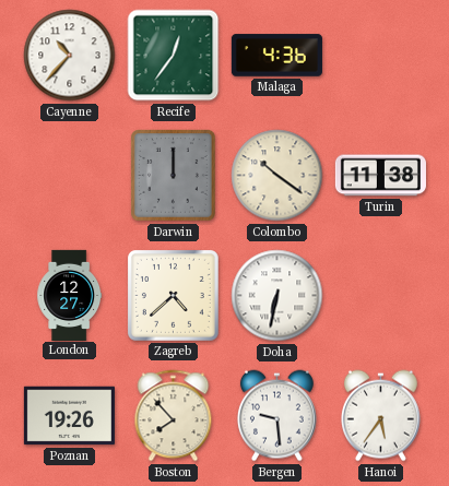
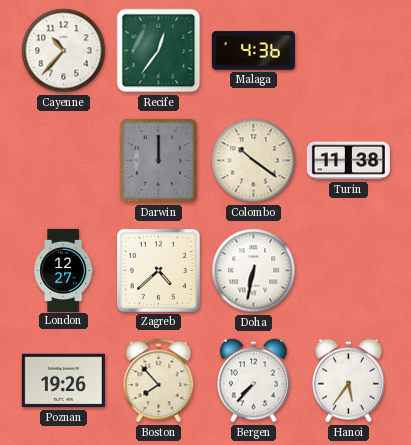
Bergen: 9:29 -> 7:37
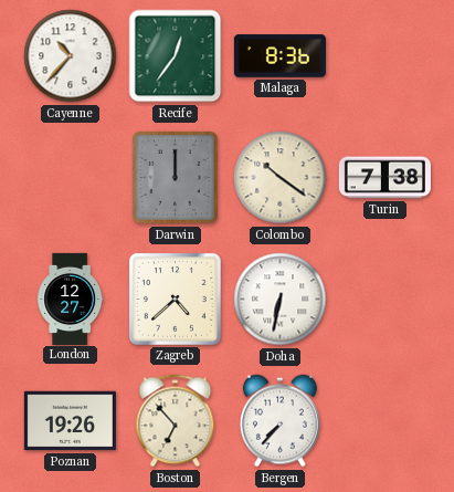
Malaga: 4:36 -> 8:36
Turin: 11:38 -> 7:38
Boston: 7:53 -> 6:53
Hanoi: 5:36 -> none
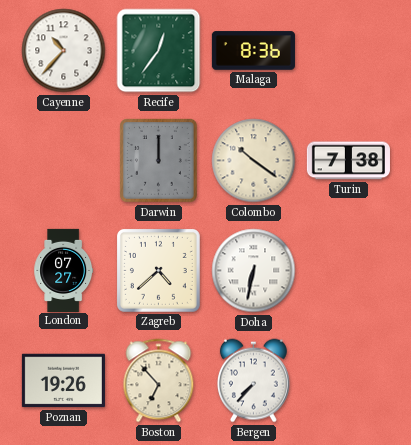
London: 12:27 -> 07:27
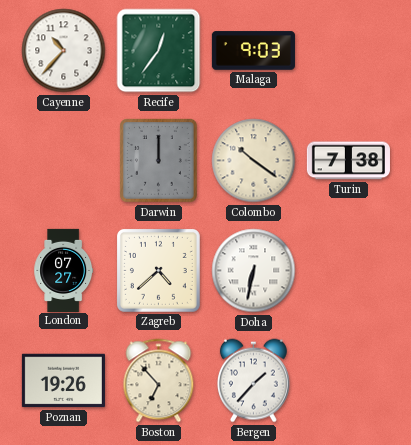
Malaga: 8:36 -> 9:03
Bergen: 7:37 -> 1:37
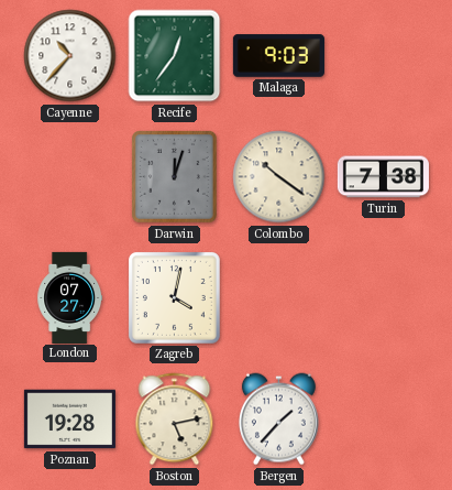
Darwin: 12:00 -> 12:03
Zagreb: 4:38 -> 4:02
Doha: 6:32 -> none
Poznan: 19:26 -> 19:28
Boston: 6:53 -> 5:13
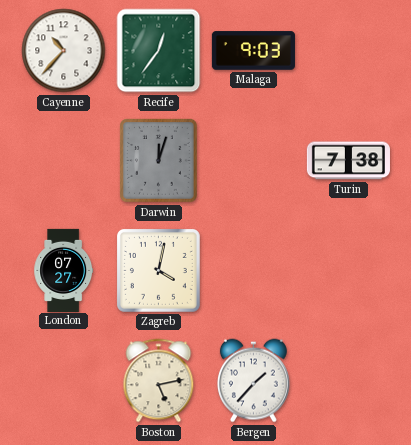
Colombo: 10:21 -> none
Poznan: 19:28 -> none
